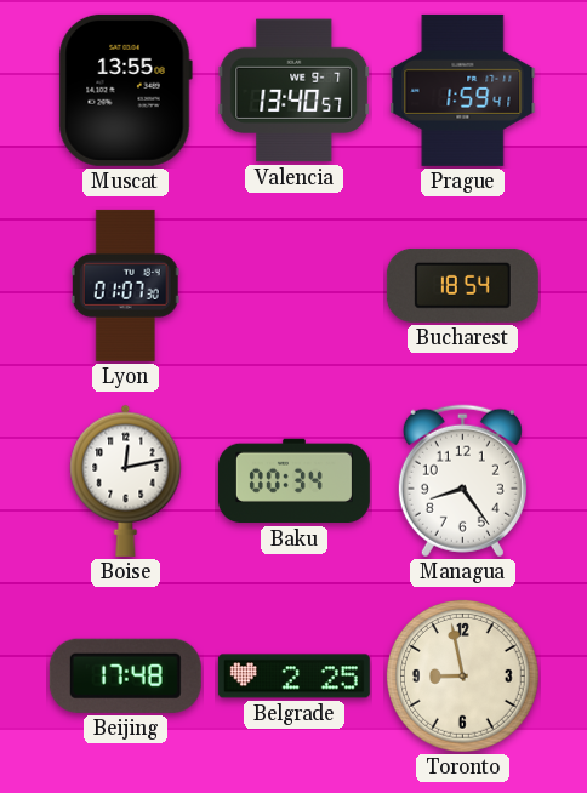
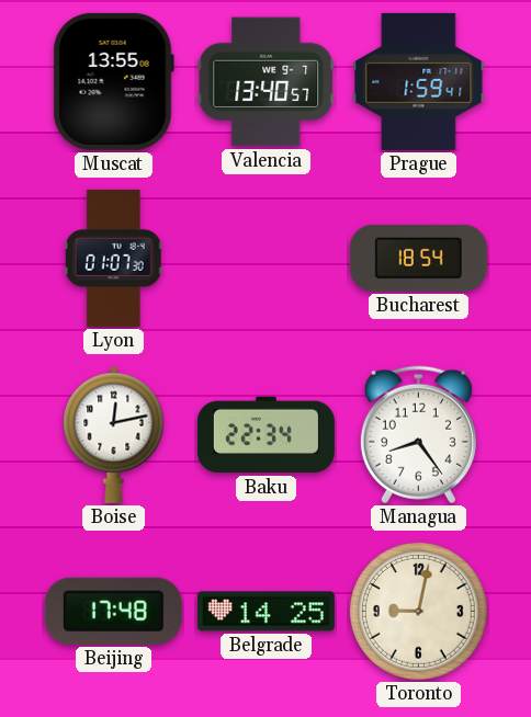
Baku: 00:34 -> 22:34
Belgrade: 2:25 -> 14:25
Toronto: 8:58 -> 9:02
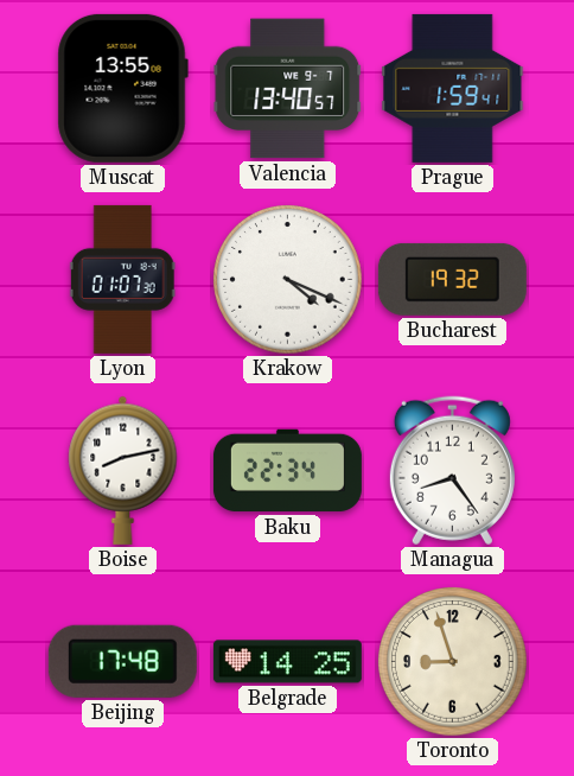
Krakow: none -> 4:19
Bucharest: 18:54 -> 19:32
Boise: 12:13 -> 8:13
Toronto: 9:02 -> 8:57
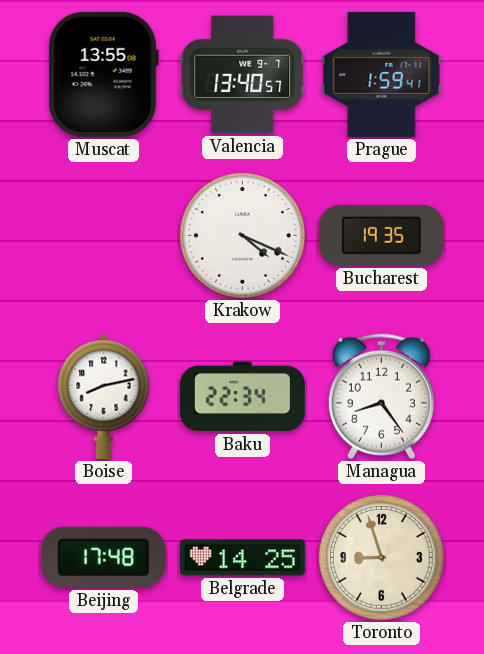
Lyon: 01:07 -> none
Bucharest: 19:32 -> 19:35
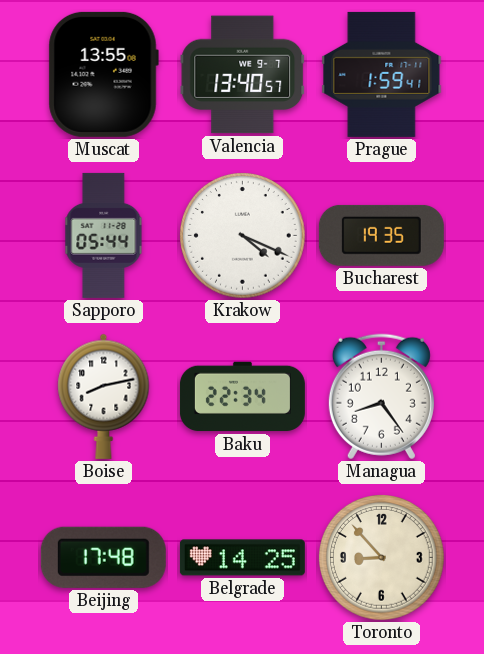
Sapporo: none -> 05:44
Toronto: 8:57 -> 8:53
